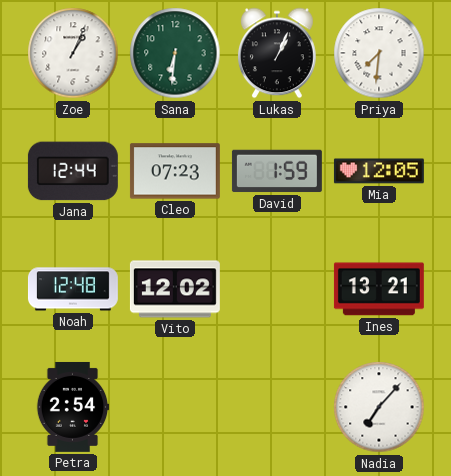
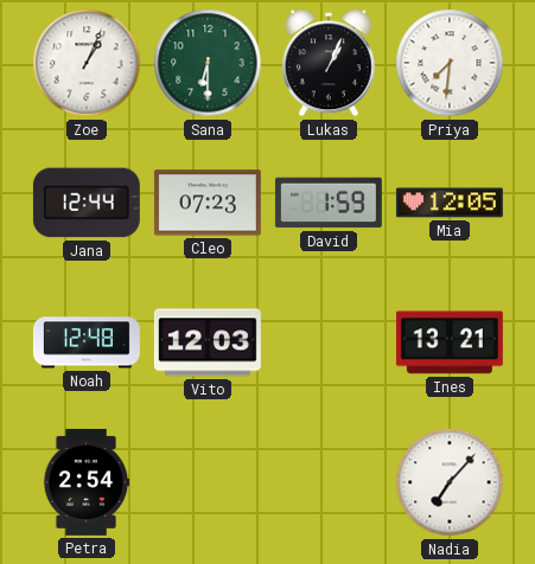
Sana: 6:31 -> 6:30
Vito: 12:02 -> 12:03
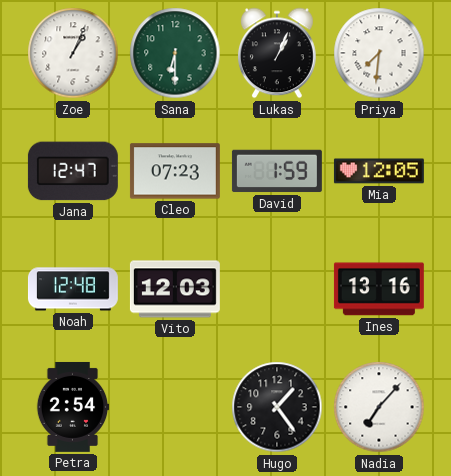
Jana: 12:44 -> 12:47
Ines: 13:21 -> 13:16
Hugo: none -> 1:24
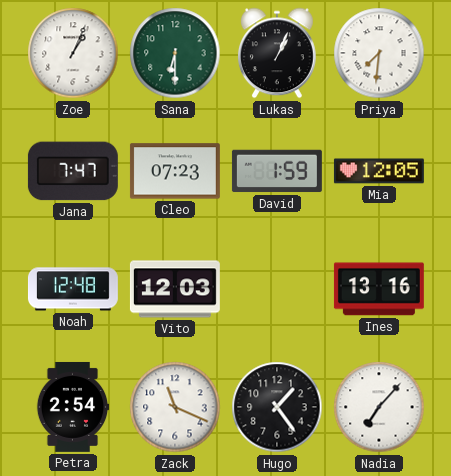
Jana: 12:47 -> 7:47
Zack: none -> 11:19
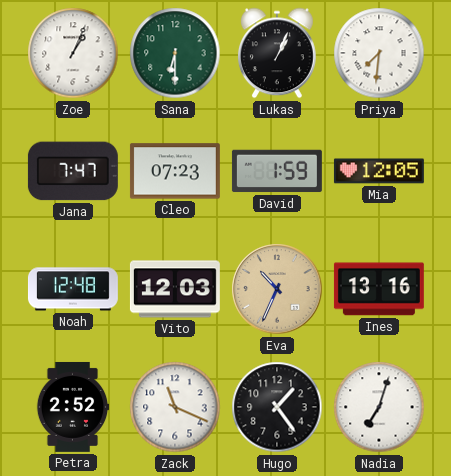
Eva: none -> 10:34
Petra: 2:54 -> 2:52
Nadia: 7:07 -> 7:03
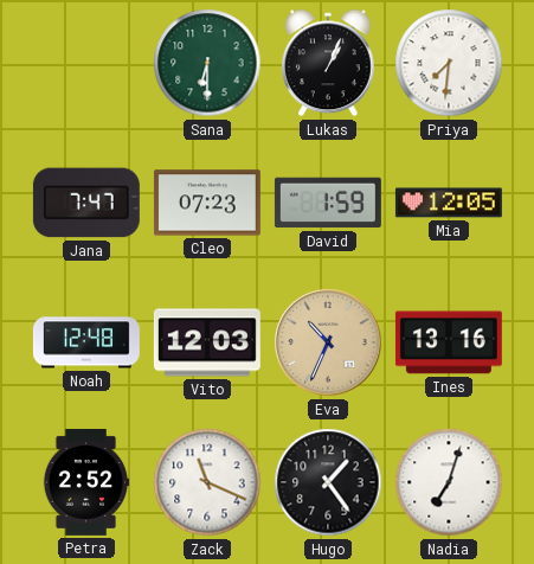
Zoe: 1:04 -> none
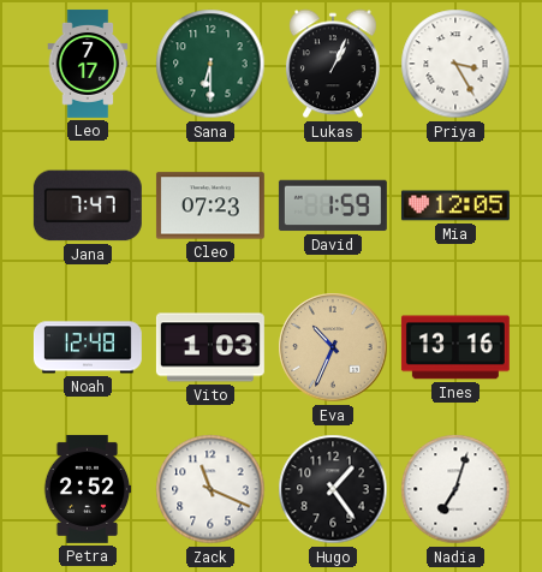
Leo: none -> 7:17
Priya: 7:31 -> 3:25
Vito: 12:03 -> 1:03
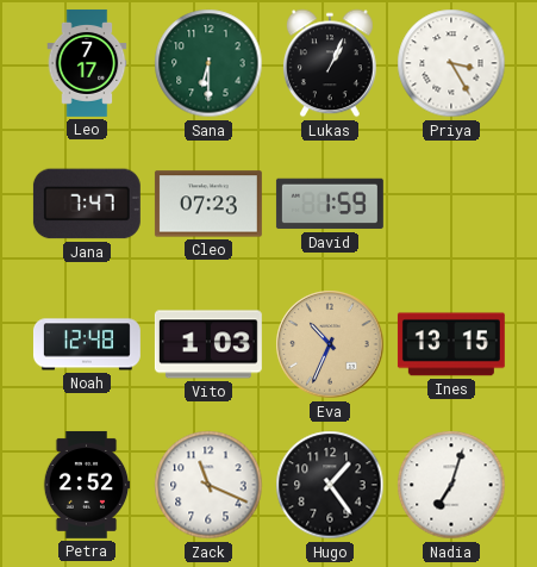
Mia: 12:05 -> none
Ines: 13:16 -> 13:15
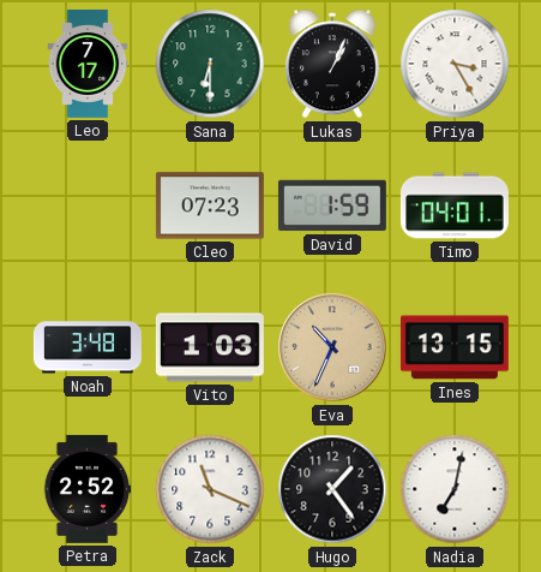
Jana: 7:47 -> none
Timo: none -> 04:01
Noah: 12:48 -> 3:48
Nadia: 7:03 -> 7:02
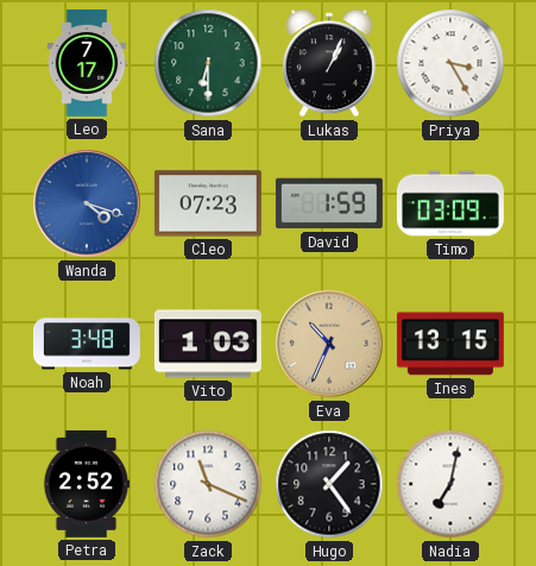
Wanda: none -> 4:18
Timo: 04:01 -> 03:09
